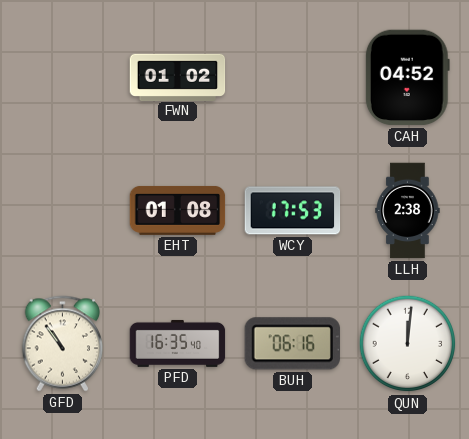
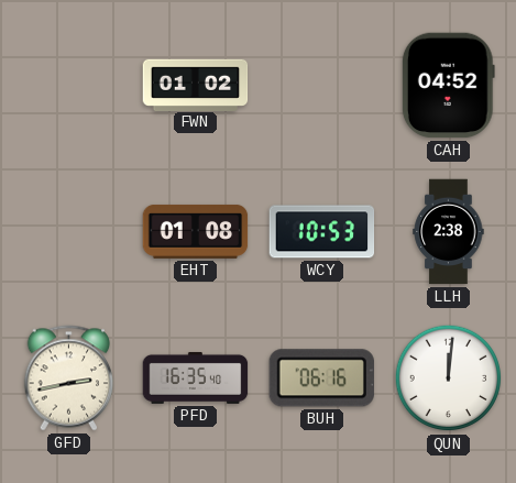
WCY: 17:53 -> 10:53
GFD: 10:54 -> 2:43
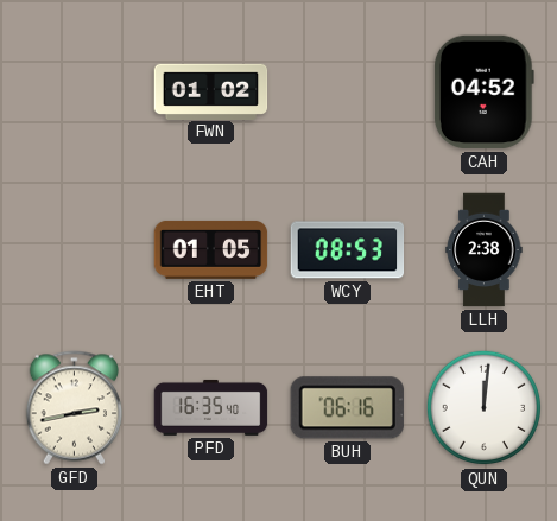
EHT: 01:08 -> 01:05
WCY: 10:53 -> 08:53
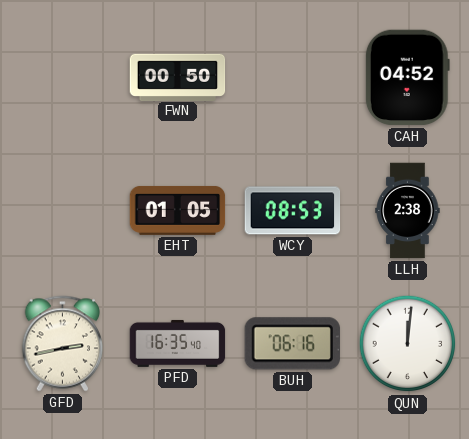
FWN: 01:02 -> 00:50
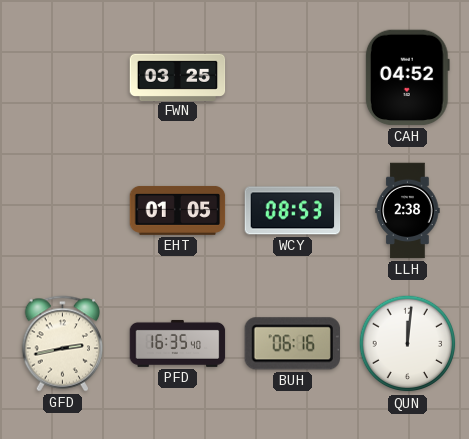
FWN: 00:50 -> 03:25
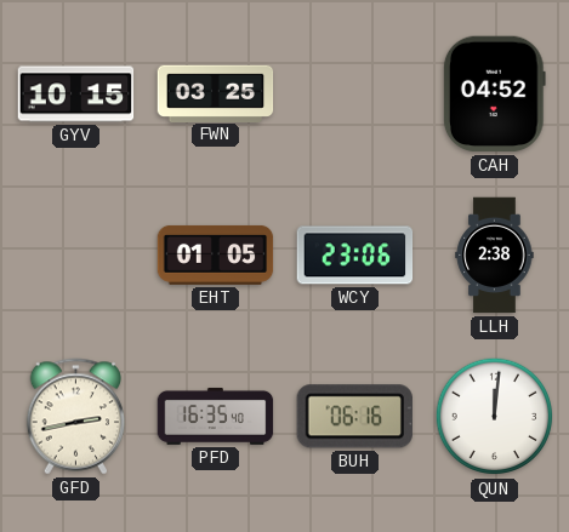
GYV: none -> 10:15
WCY: 08:53 -> 23:06
